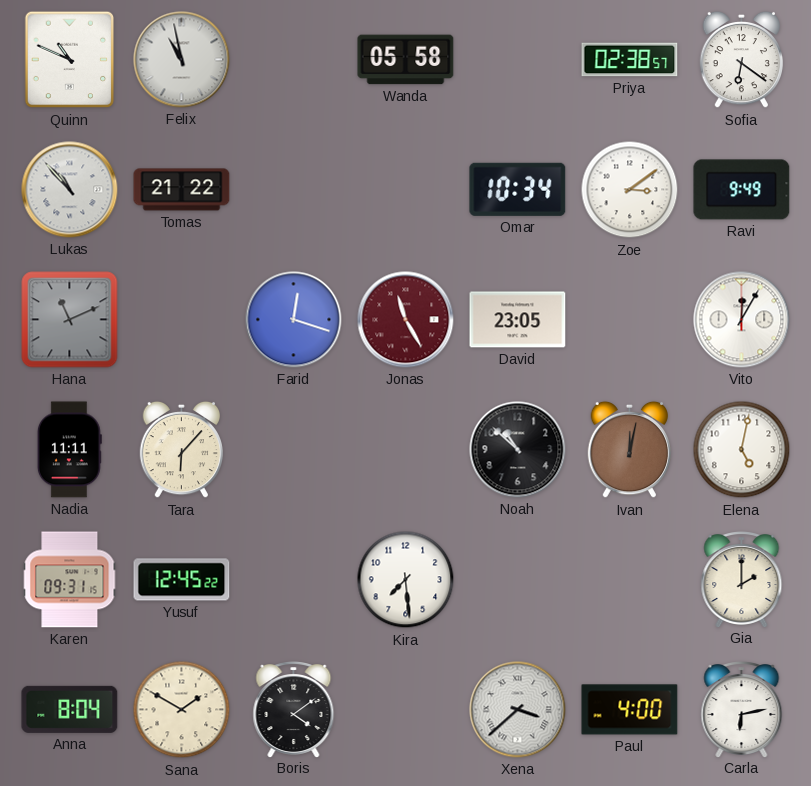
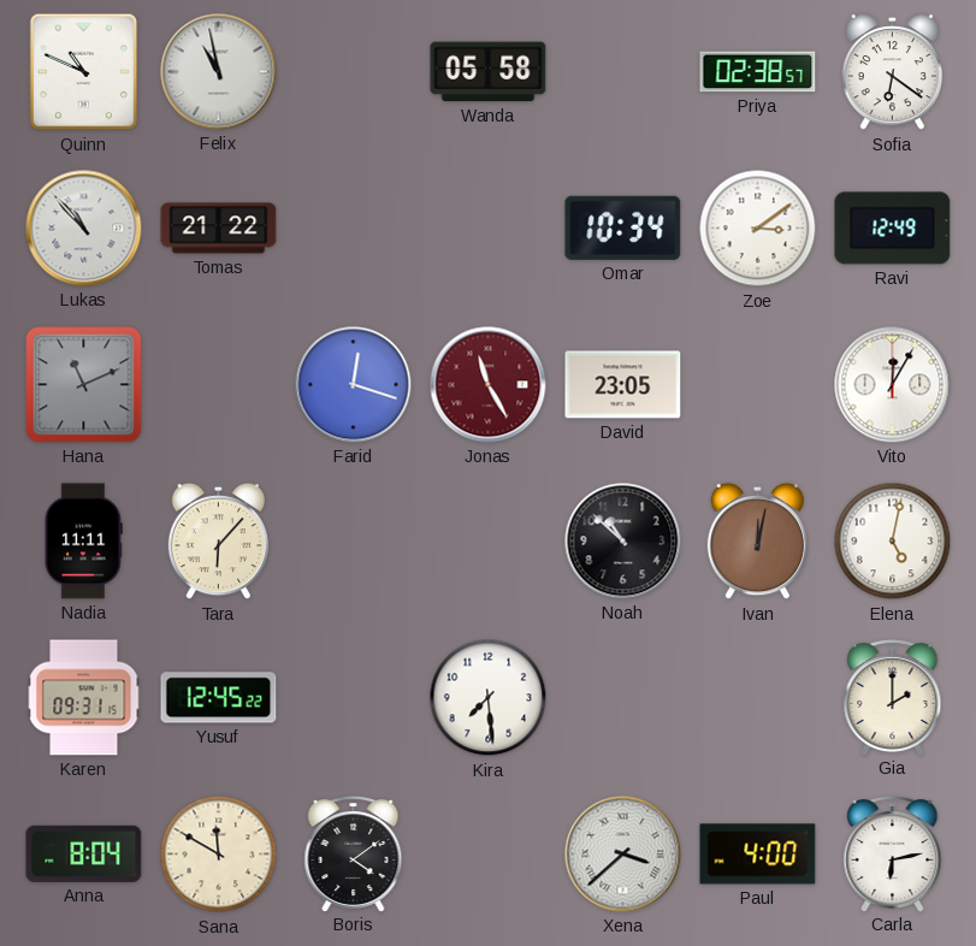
Ravi: 9:49 -> 12:49
Sana: 1:50 -> 11:50
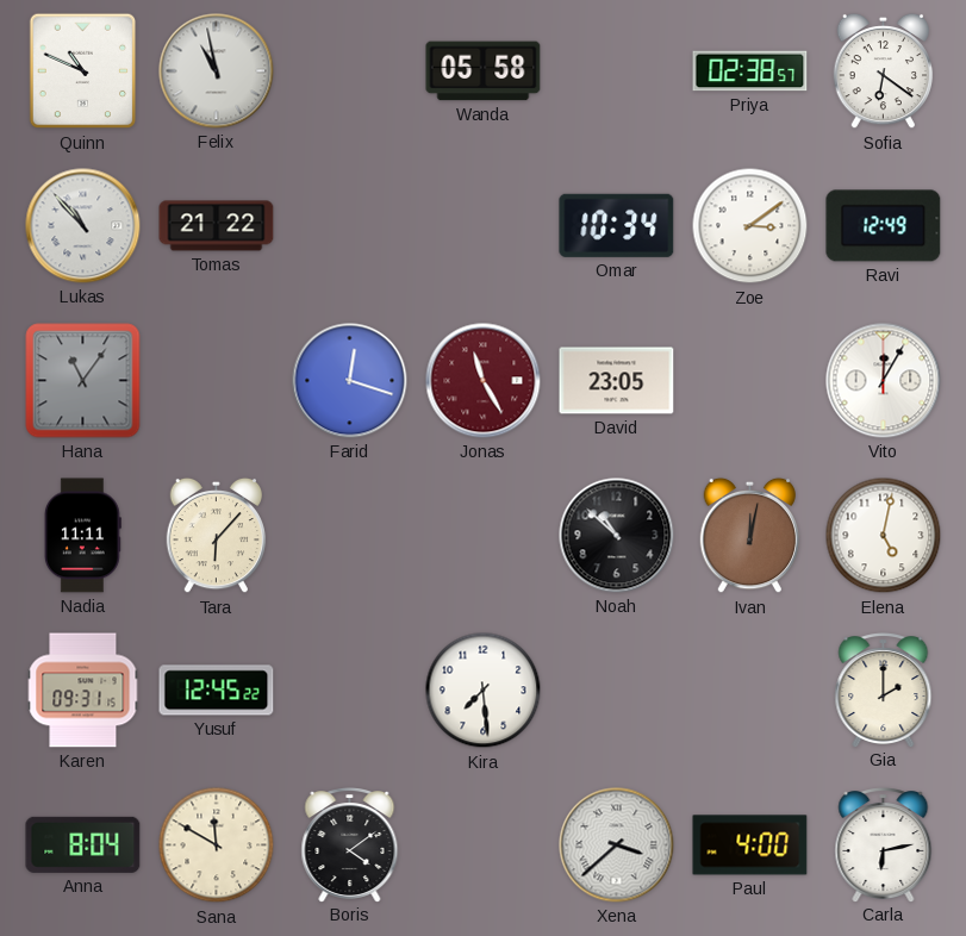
Hana: 11:11 -> 11:06
